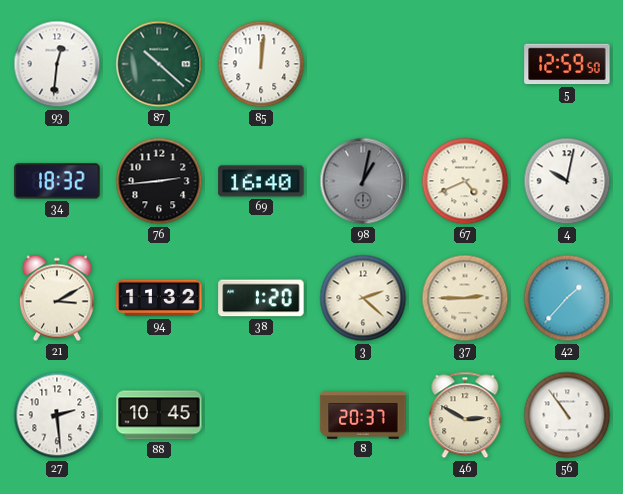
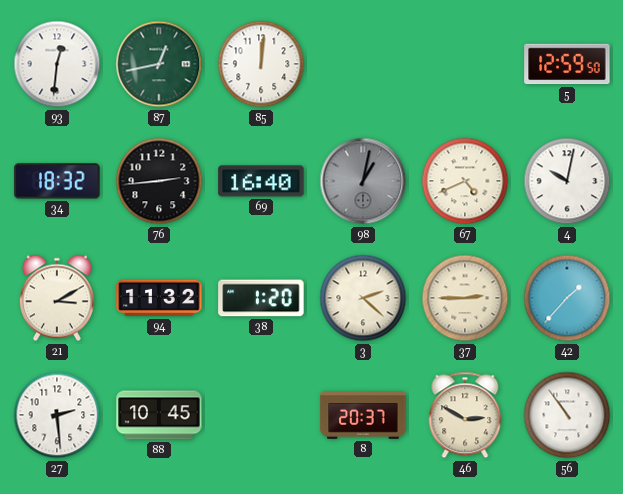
87: 10:22 -> 12:43
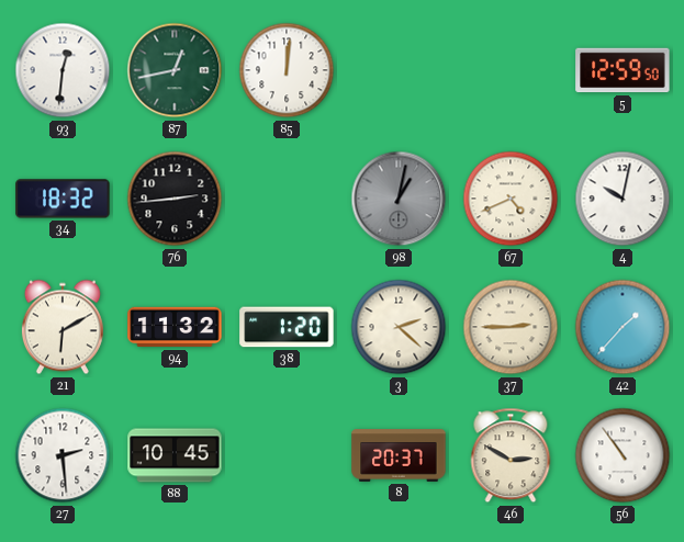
69: 16:40 -> none
21: 3:10 -> 6:10
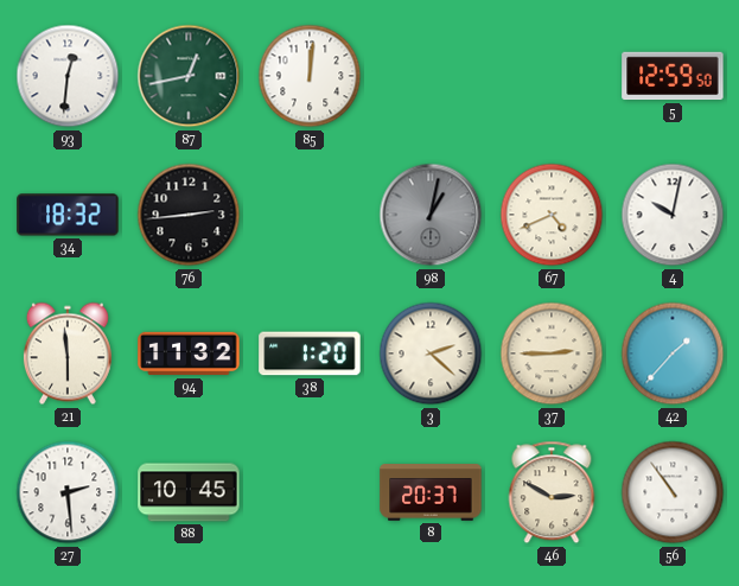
21: 6:10 -> 5:59
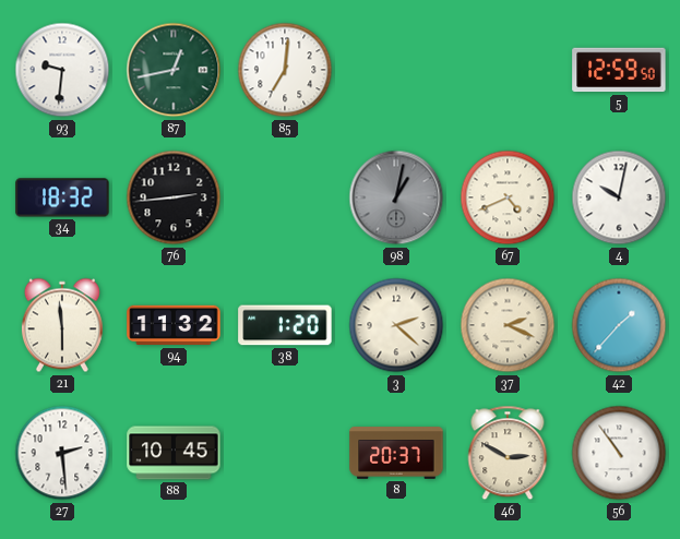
93: 12:31 -> 9:31
85: 12:01 -> 7:01
37: 2:45 -> 2:19
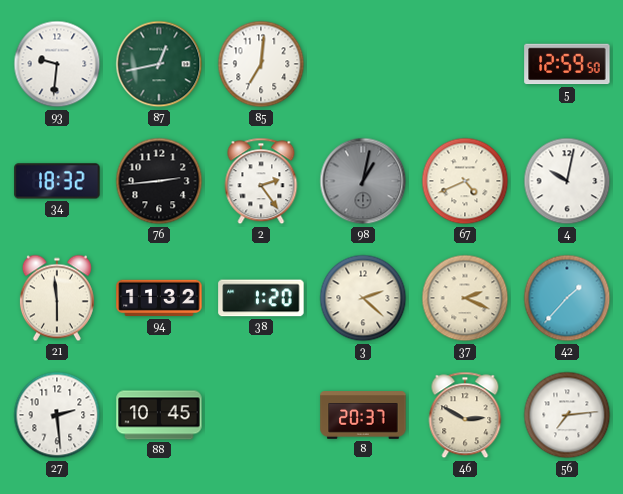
2: none -> 2:24
56: 10:54 -> 7:14
